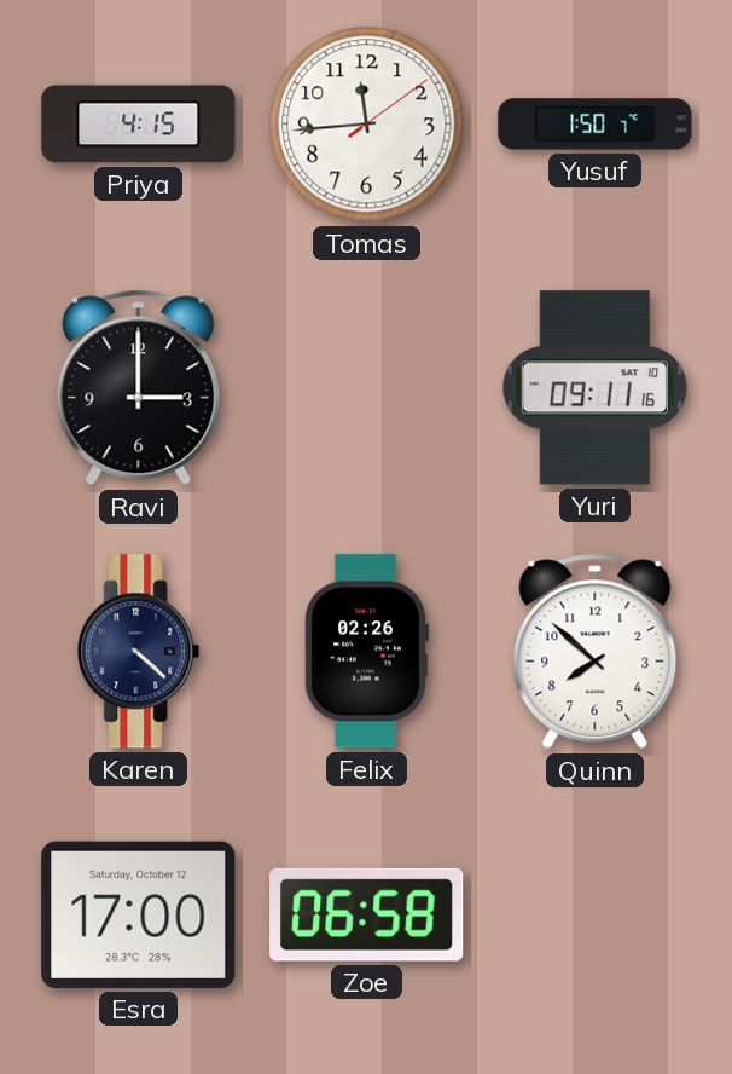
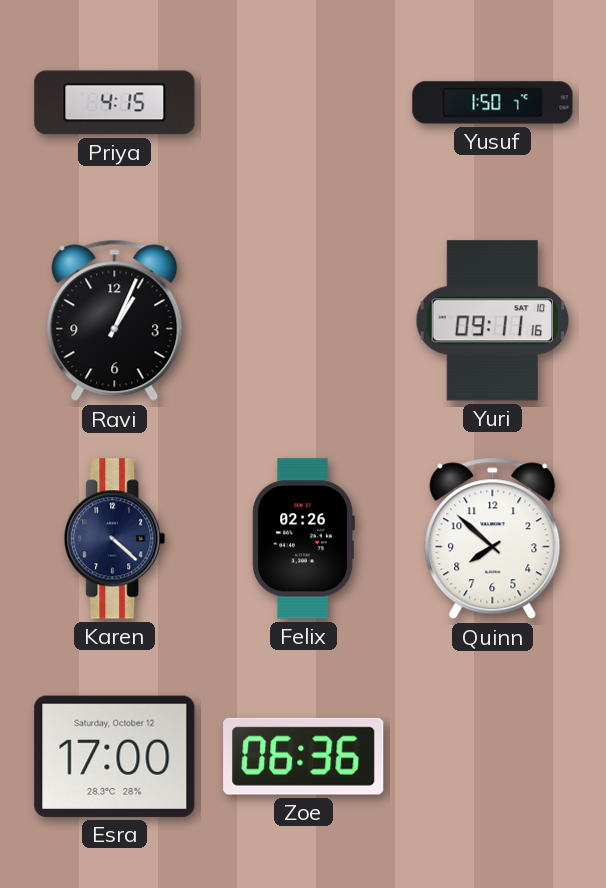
Tomas: 11:44 -> none
Ravi: 3:00 -> 1:04
Zoe: 06:58 -> 06:36
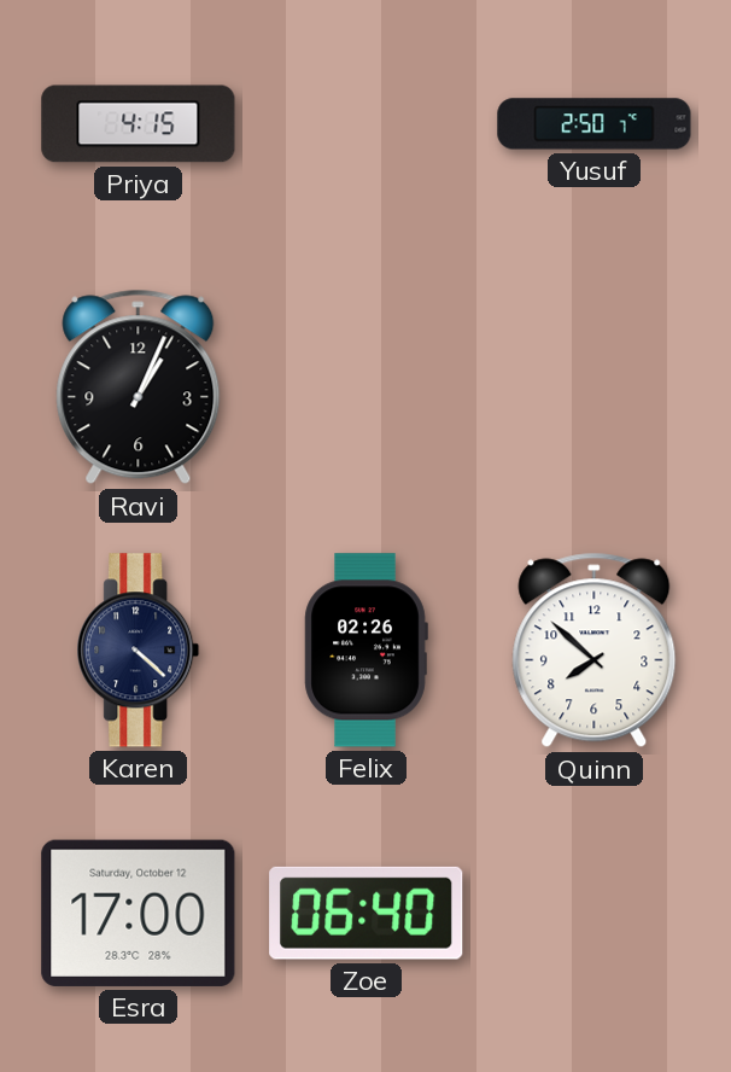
Yusuf: 1:50 -> 2:50
Yuri: 09:11 -> none
Zoe: 06:36 -> 06:40
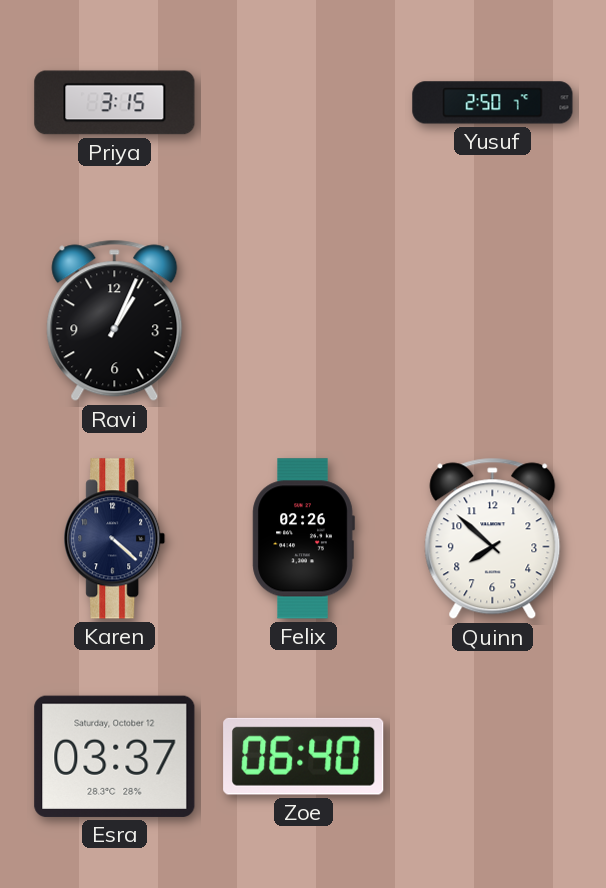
Priya: 4:15 -> 3:15
Esra: 17:00 -> 03:37
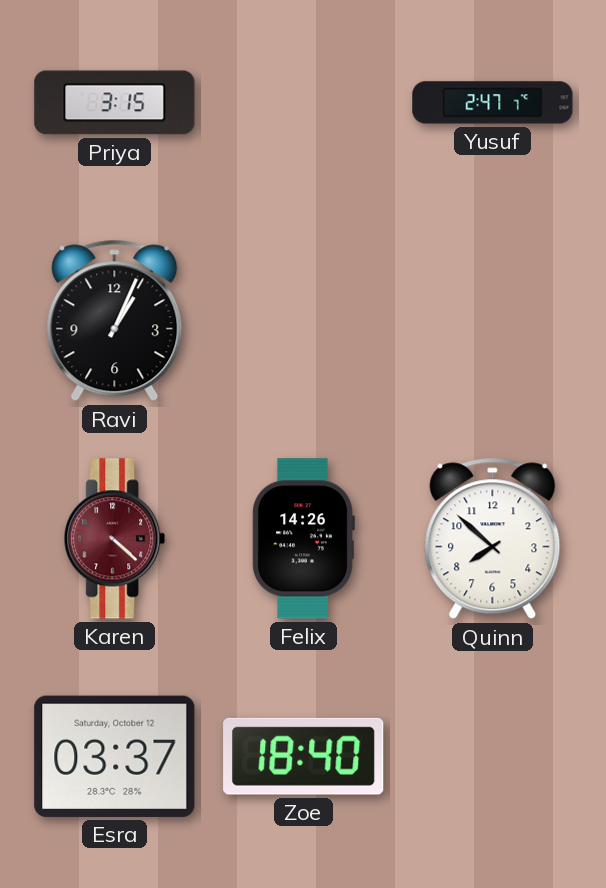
Yusuf: 2:50 -> 2:47
Karen dial: navy -> burgundy
Felix: 02:26 -> 14:26
Zoe: 06:40 -> 18:40
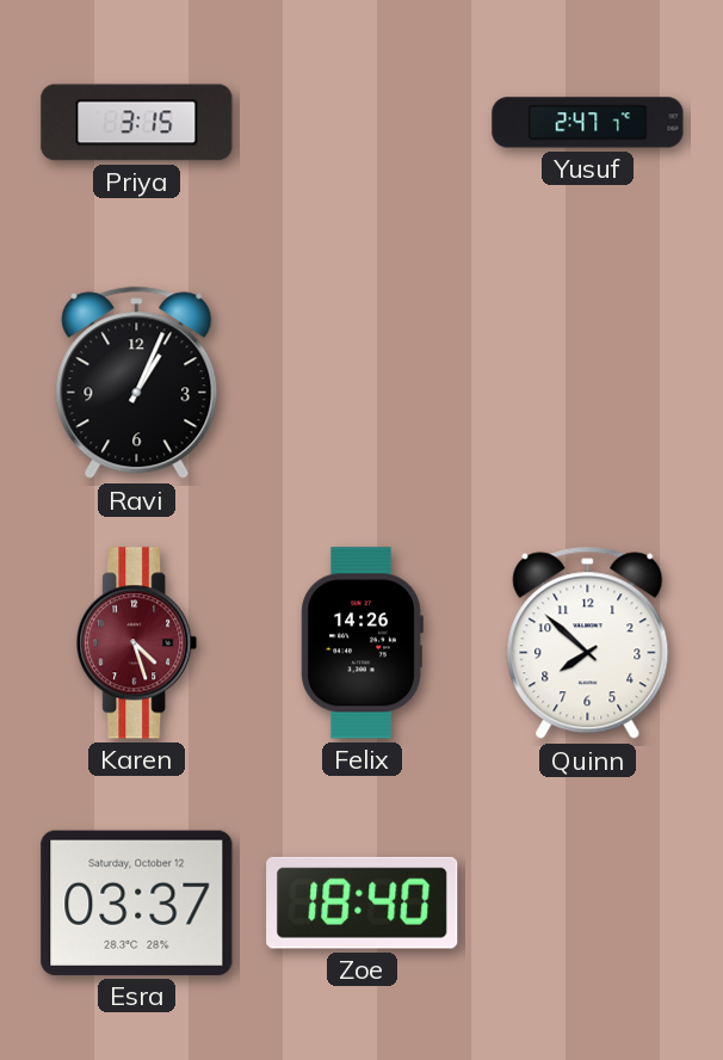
Karen: 4:22 -> 4:27
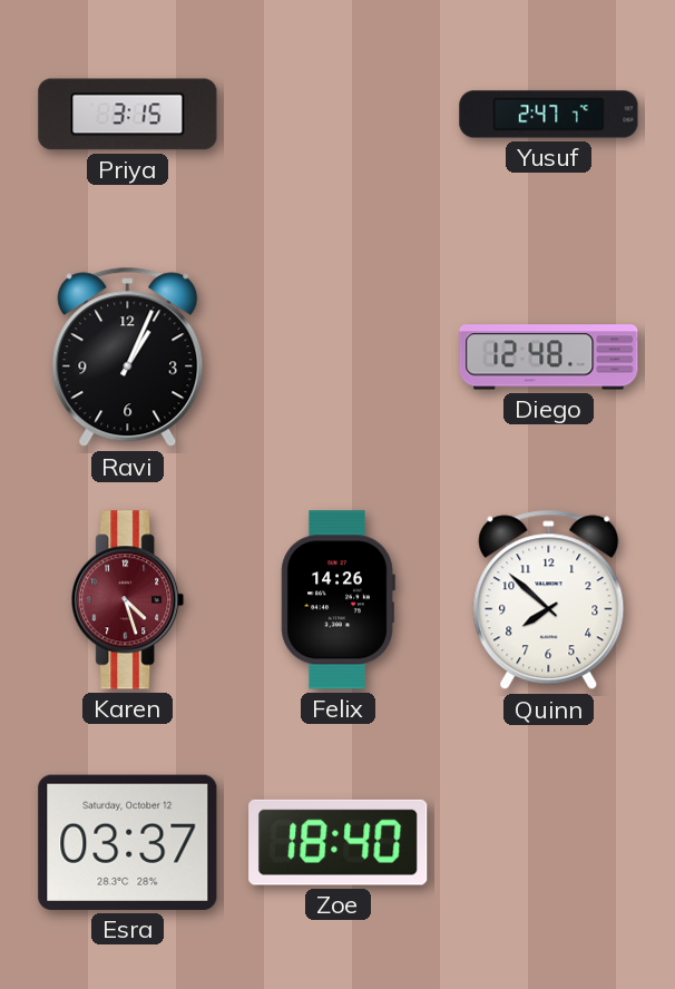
Diego: none -> 12:48
